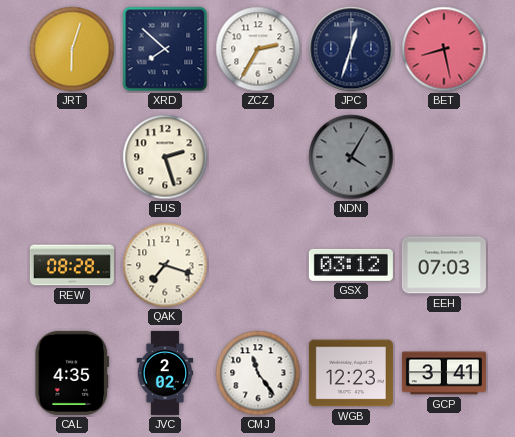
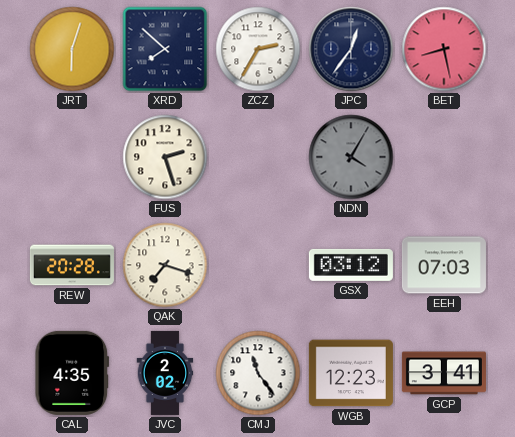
JPC: 12:33 -> 12:36
REW: 08:28 -> 20:28
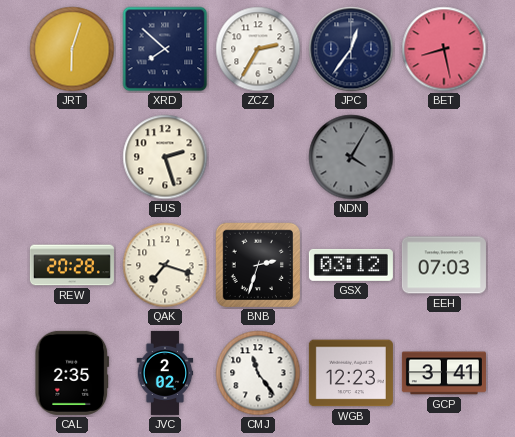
BNB: none -> 2:33
CAL: 4:35 -> 2:35
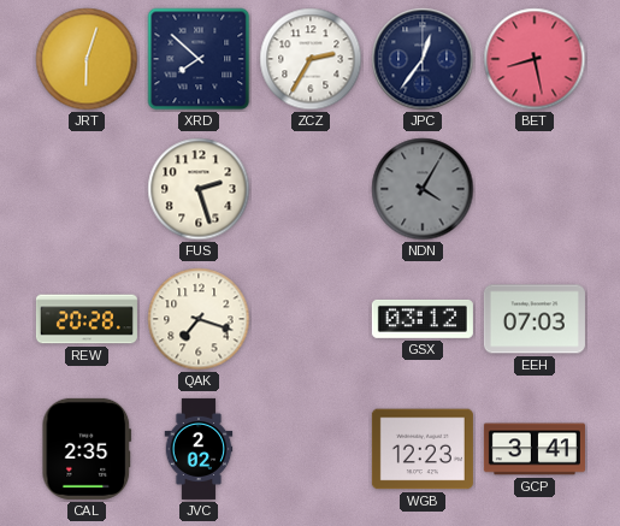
BNB: 2:33 -> none
CMJ: 11:24 -> none
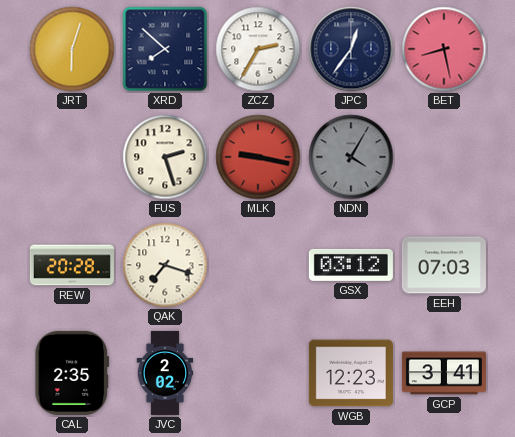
MLK: none -> 9:17
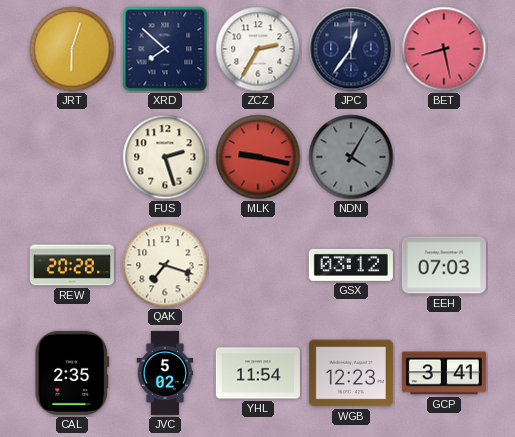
JVC: 2:02 -> 5:02
YHL: none -> 11:54
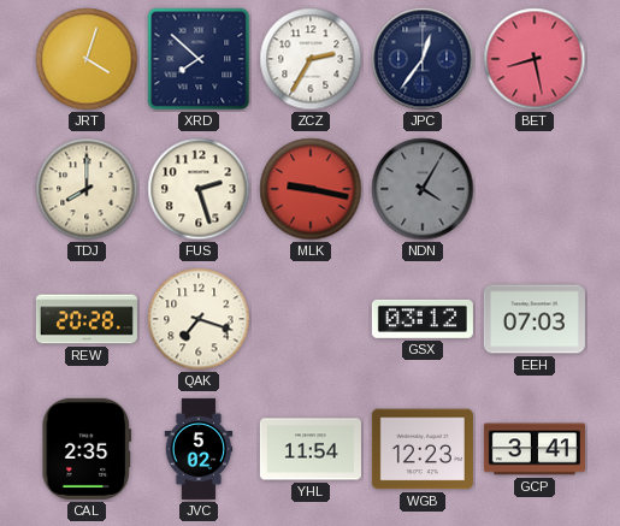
JRT: 6:03 -> 4:03
TDJ: none -> 8:00
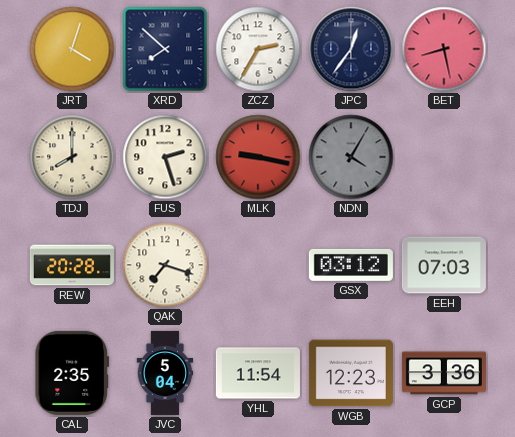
JVC: 5:02 -> 5:04
GCP: 3:41 -> 3:36
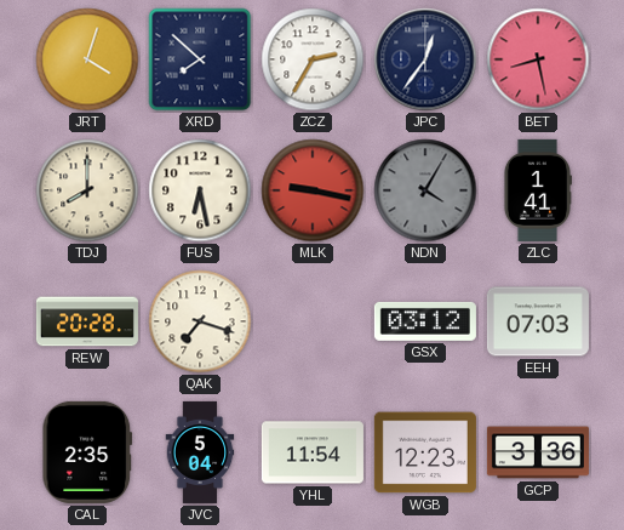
FUS: 2:27 -> 6:28
ZLC: none -> 1:41
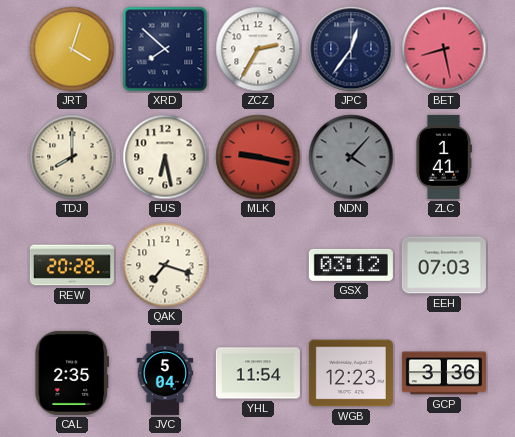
NDN: 4:05 -> 4:07
